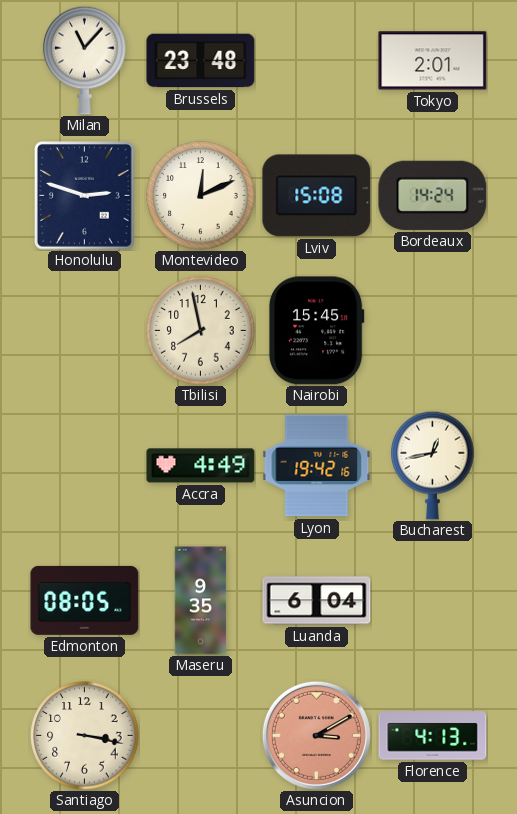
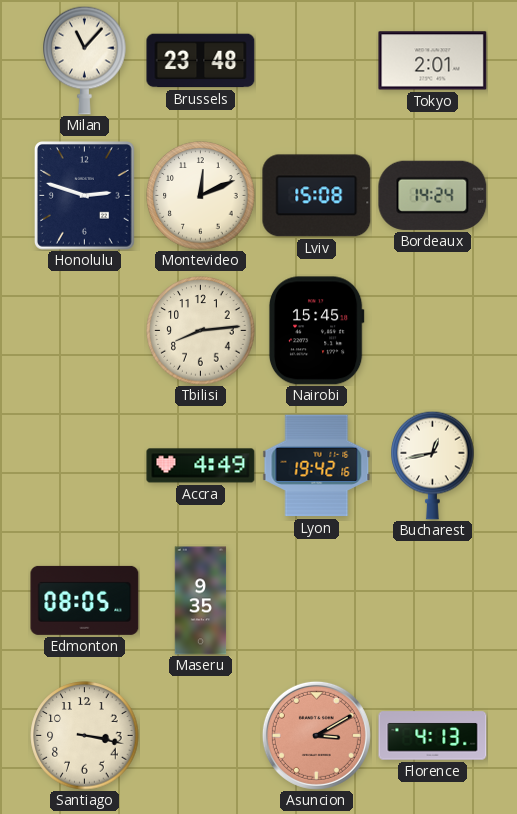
Tbilisi: 7:58 -> 8:14
Luanda: 6:04 -> none
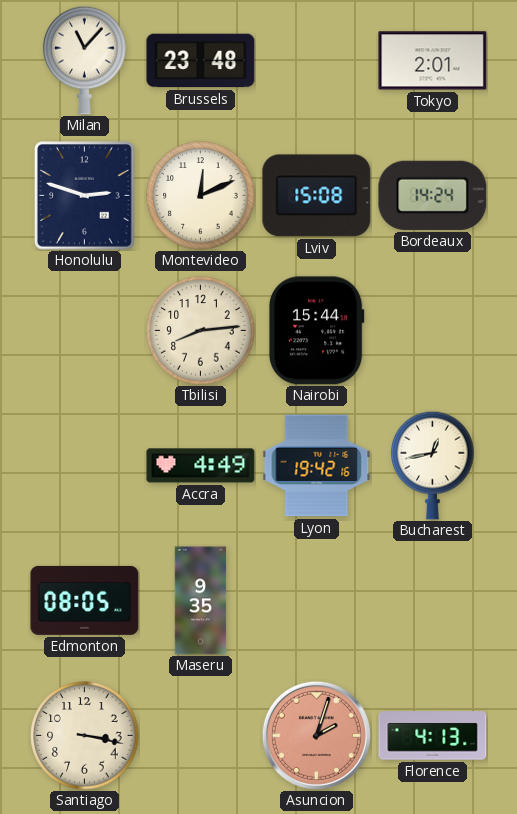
Nairobi: 15:45 -> 15:44
Asuncion: 3:10 -> 2:03
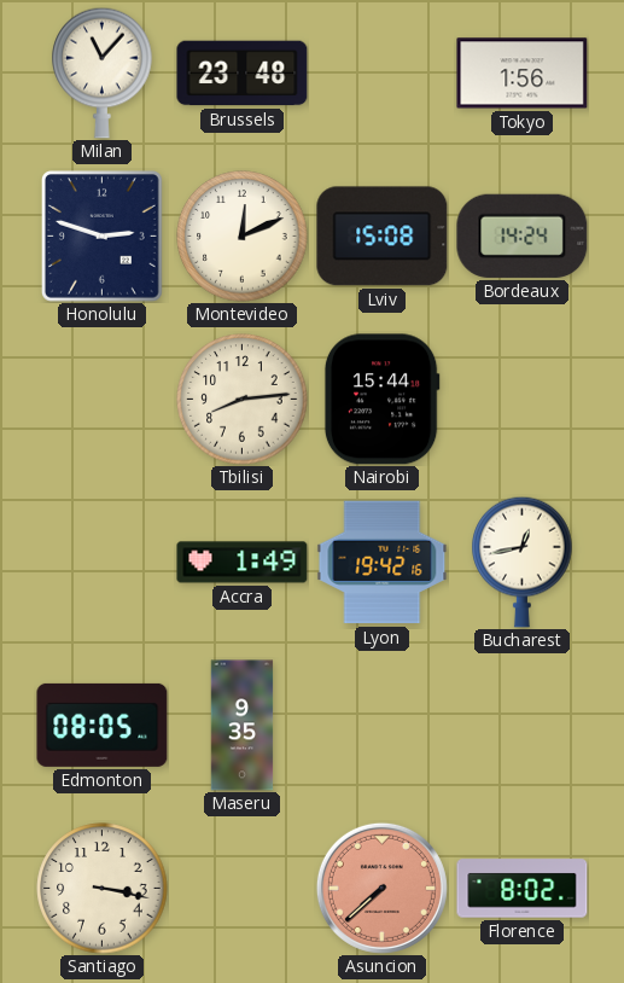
Tokyo: 2:01 -> 1:56
Accra: 4:49 -> 1:49
Asuncion: 2:03 -> 7:38
Florence: 4:13 -> 8:02
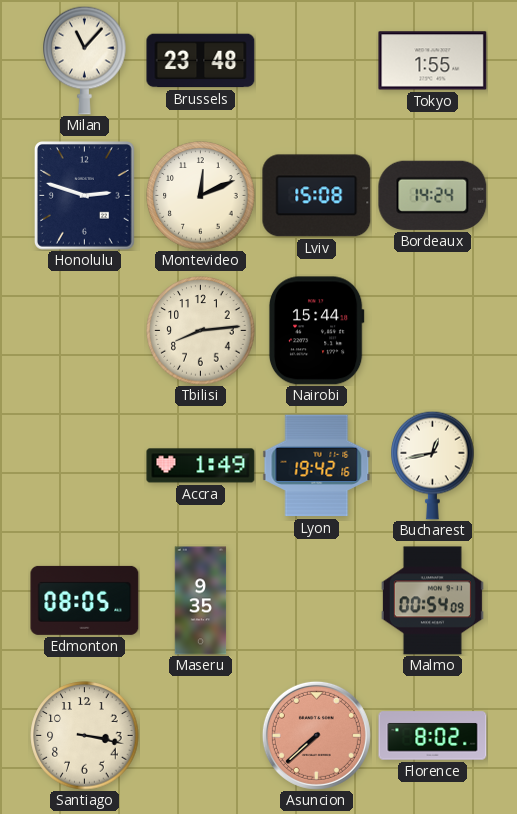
Tokyo: 1:56 -> 1:55
Malmo: none -> 00:54
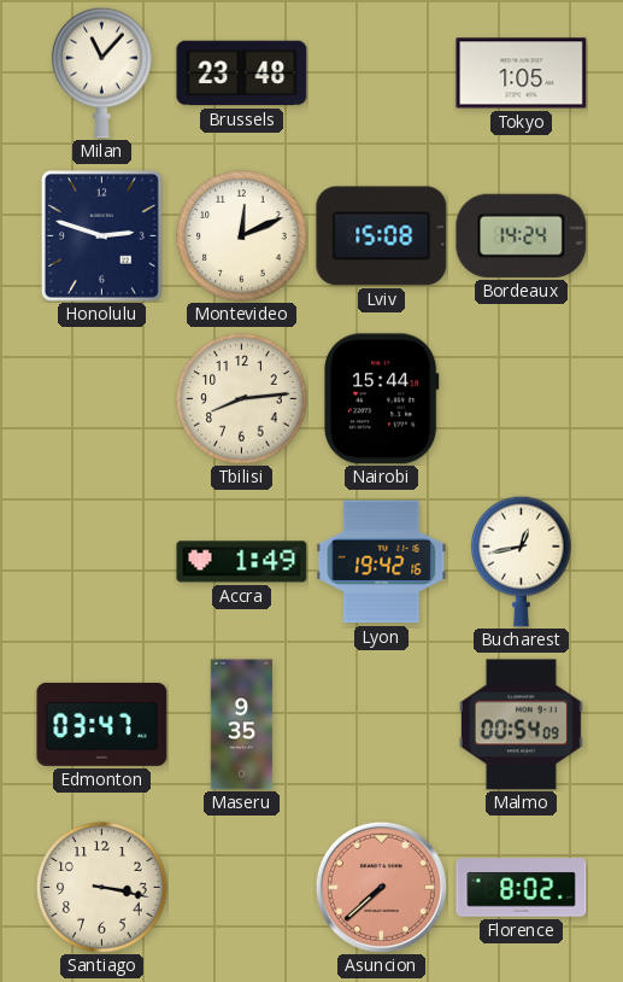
Tokyo: 1:55 -> 1:05
Edmonton: 08:05 -> 03:47
